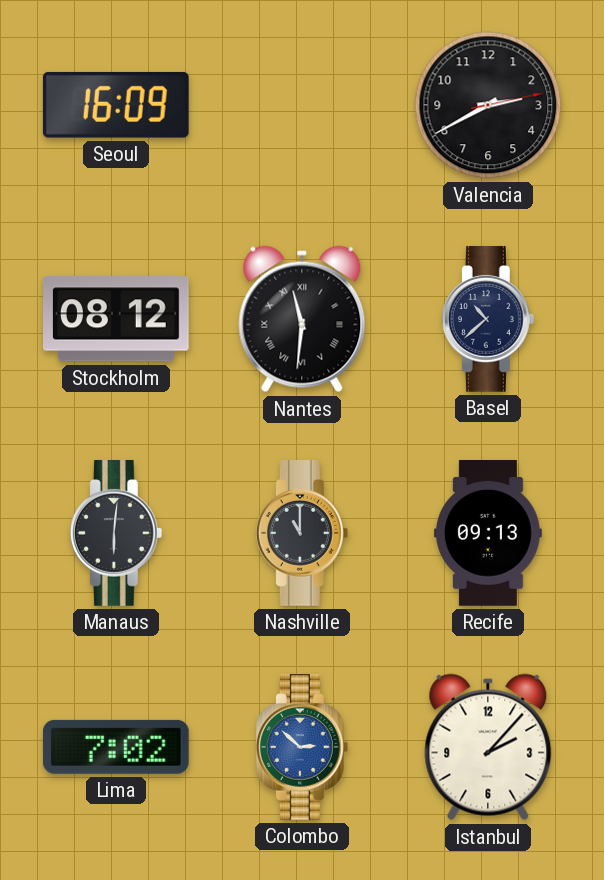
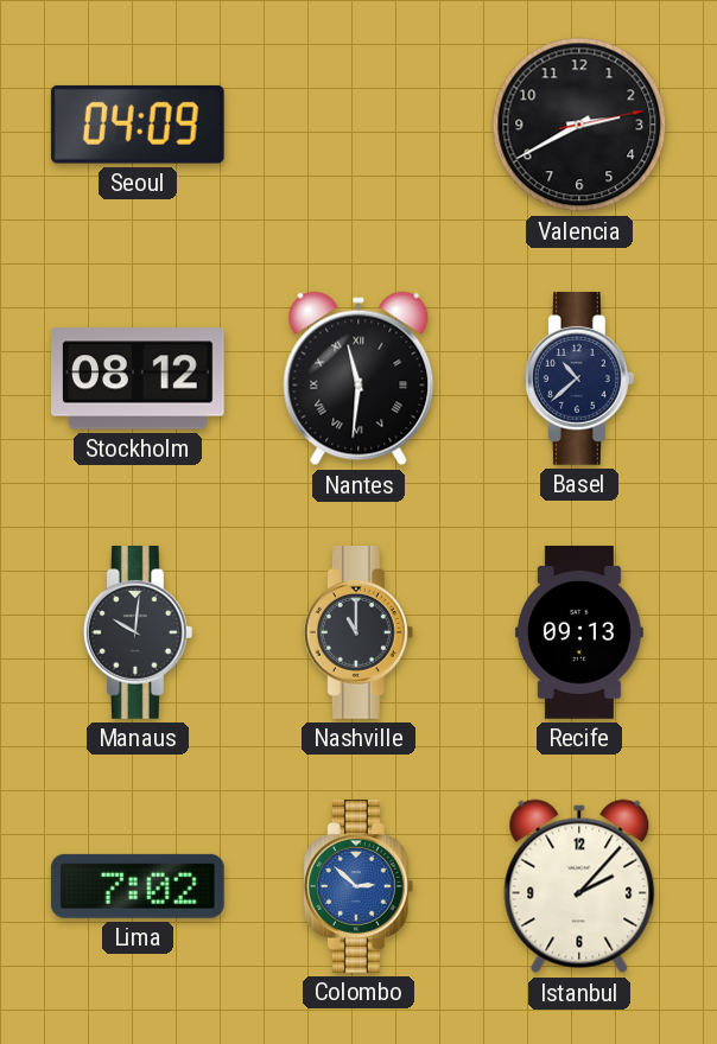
Seoul: 16:09 -> 04:09
Manaus: 6:01 -> 10:01
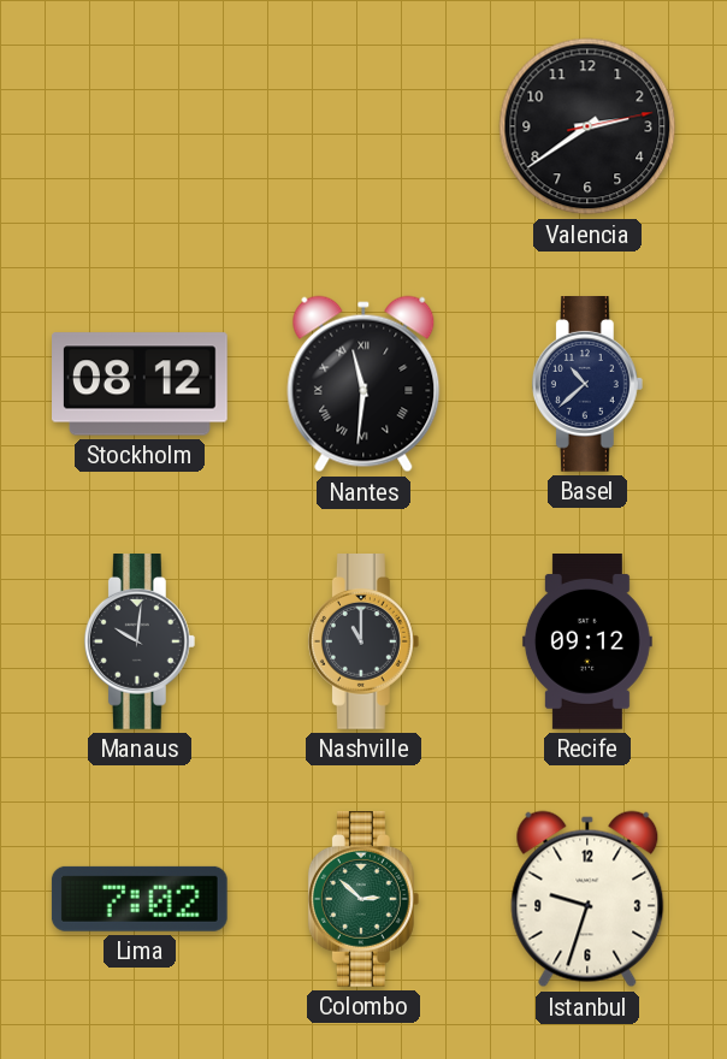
Seoul: 04:09 -> none
Valencia: 2:40 -> 2:39
Recife: 09:13 -> 09:12
Colombo dial: blue -> green
Istanbul: 2:07 -> 9:33
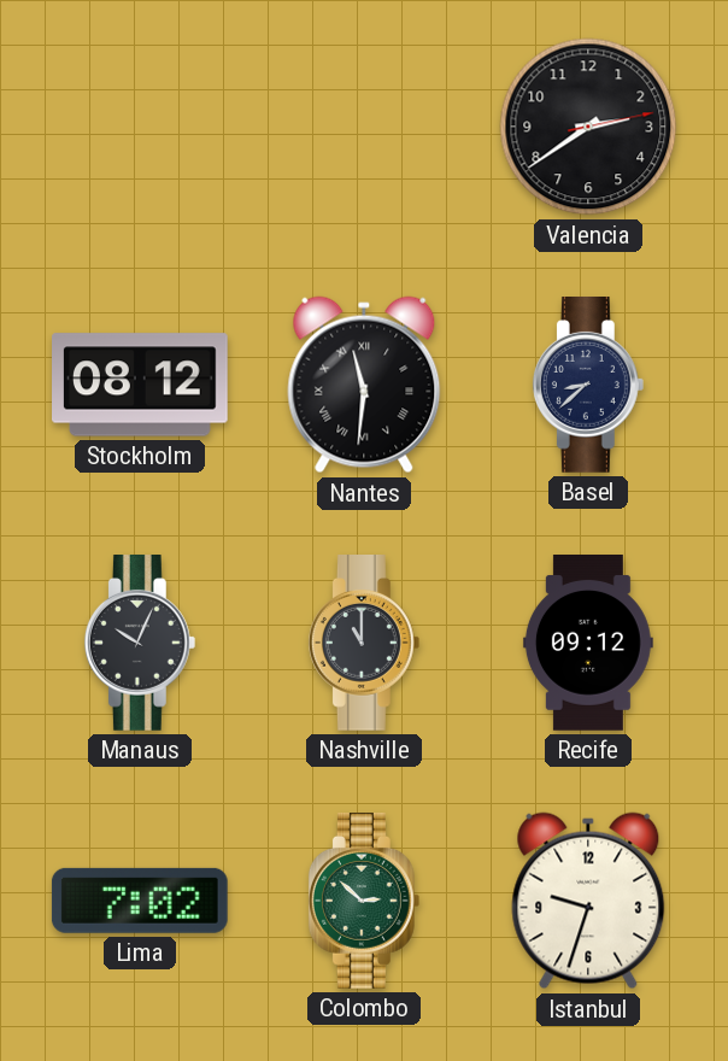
Basel: 10:38 -> 8:38
Manaus: 10:01 -> 10:04
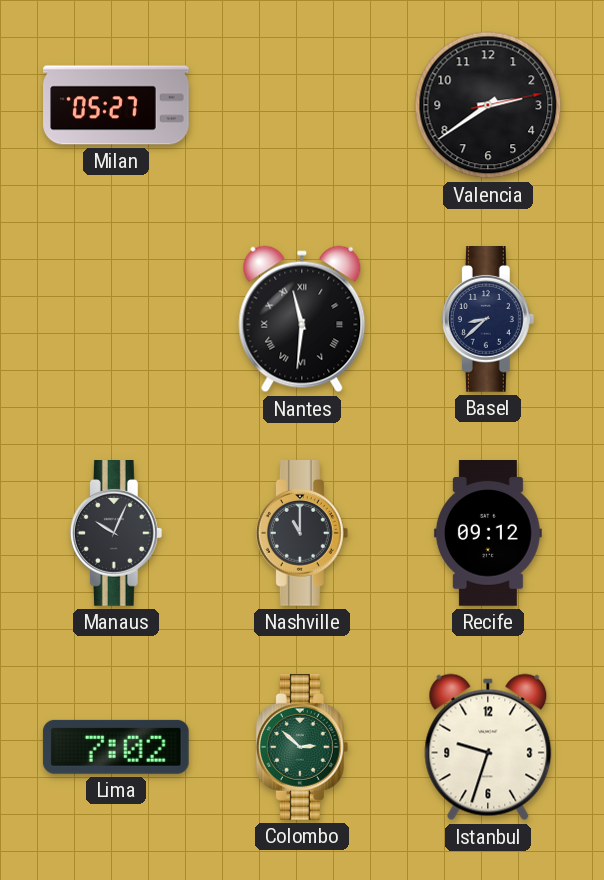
Milan: none -> 05:27
Stockholm: 08:12 -> none
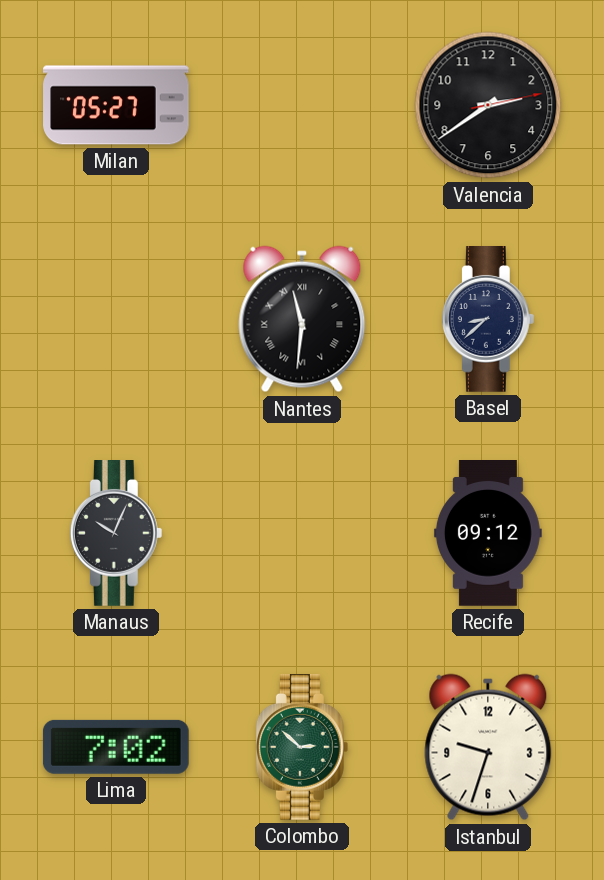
Nashville: 11:00 -> none
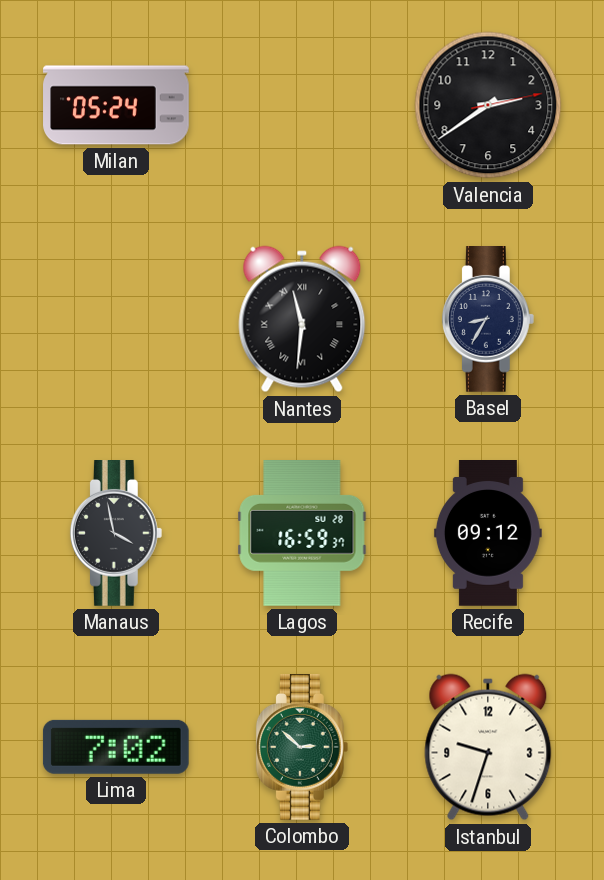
Milan: 05:27 -> 05:24
Basel: 8:38 -> 8:35
Manaus: 10:04 -> 3:58
Lagos: none -> 16:59
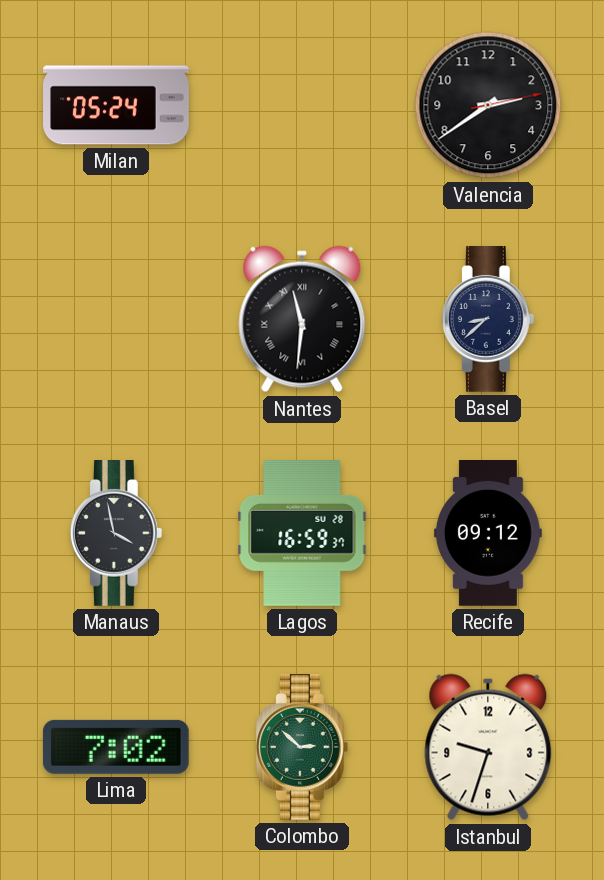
Basel: 8:35 -> 8:38
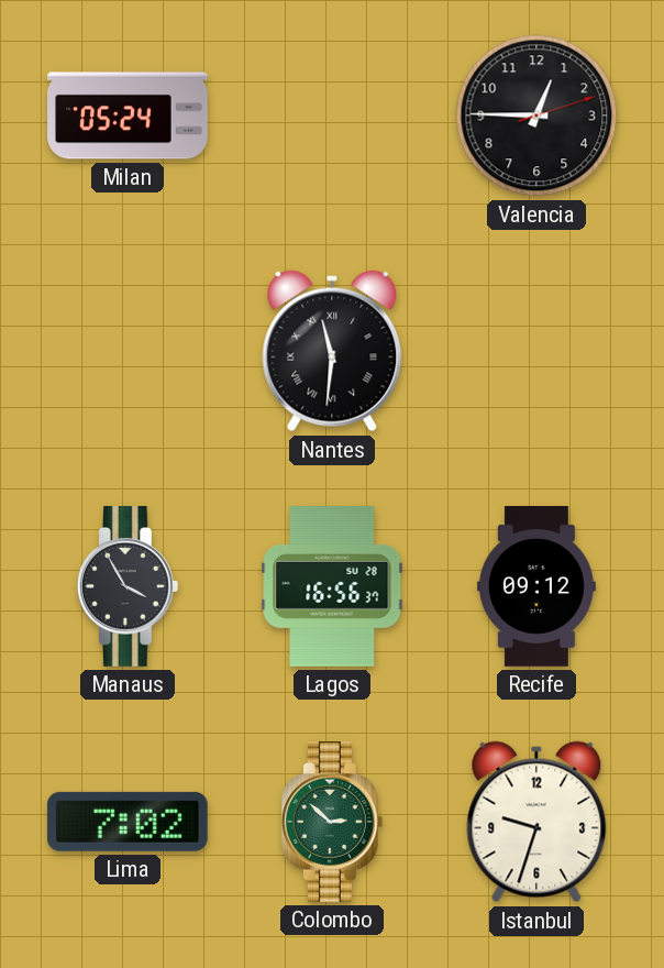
Valencia: 2:39 -> 12:45
Basel: 8:38 -> none
Manaus: 3:58 -> 3:55
Lagos: 16:59 -> 16:56
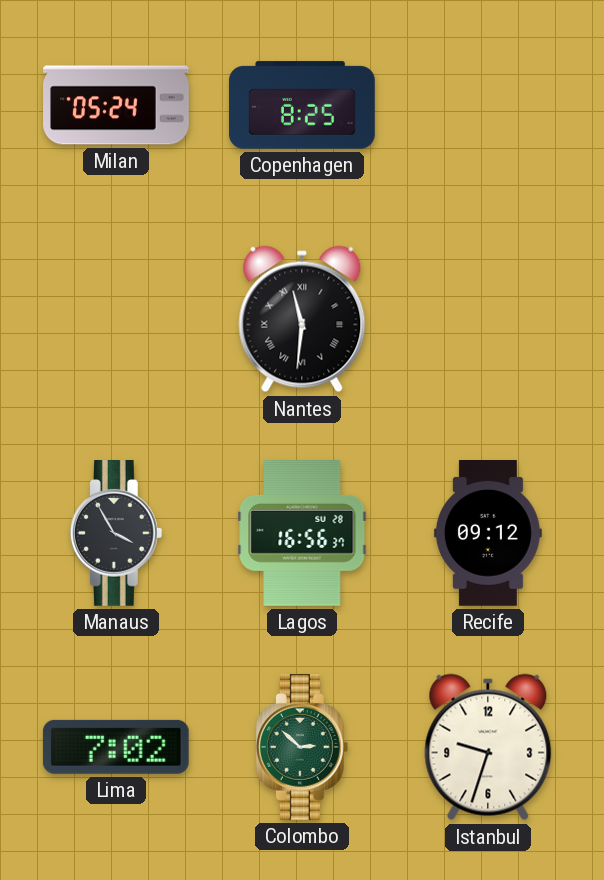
Copenhagen: none -> 8:25
Valencia: 12:45 -> none
